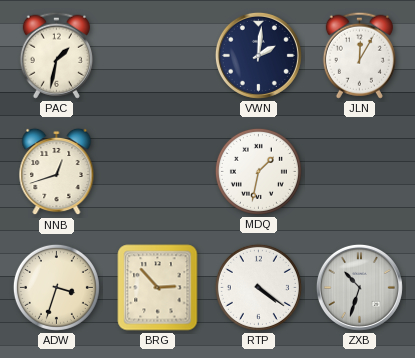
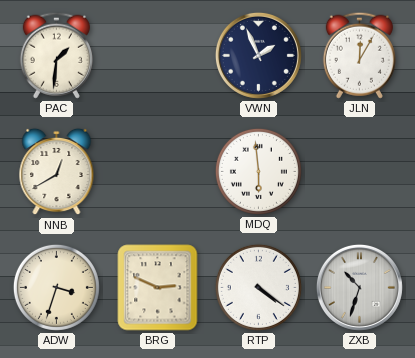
PAC: 1:32 -> 1:31
VWN: 2:01 -> 1:56
NNB: 12:42 -> 12:40
MDQ: 1:32 -> 5:59
BRG: 2:53 -> 2:49
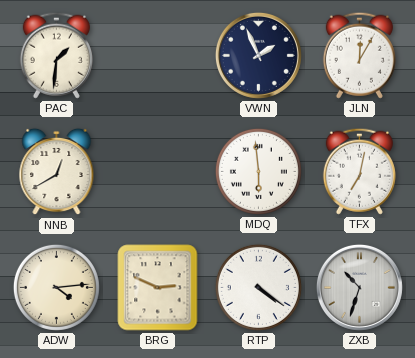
TFX: none -> 7:02
ADW: 3:33 -> 4:14
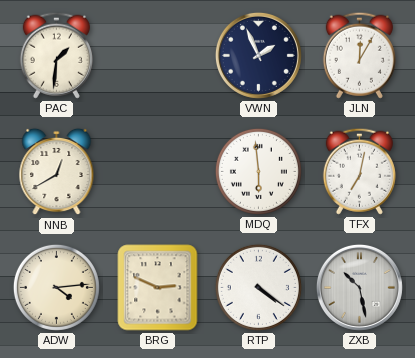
ZXB: 10:33 -> 10:28
